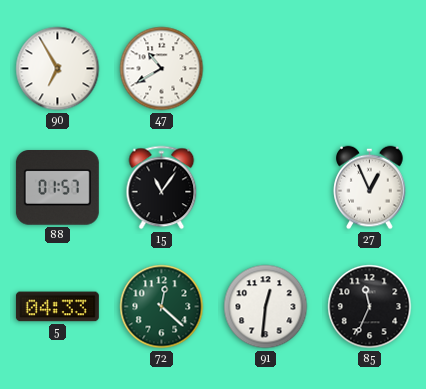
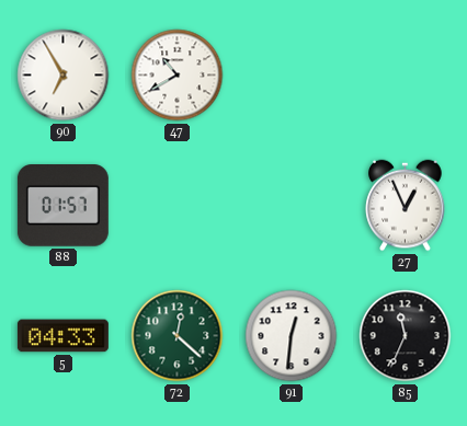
15: 11:06 -> none
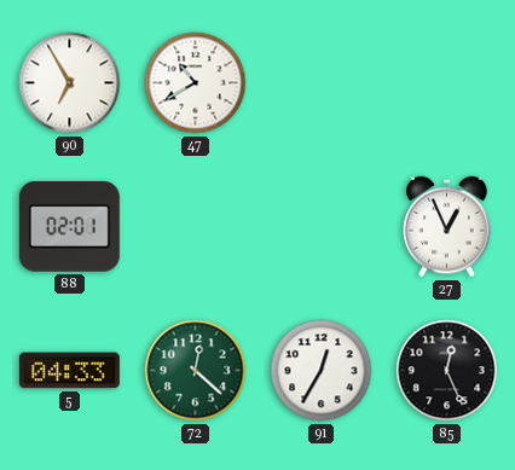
88: 01:57 -> 02:01
91: 12:31 -> 12:35
85: 11:34 -> 12:26
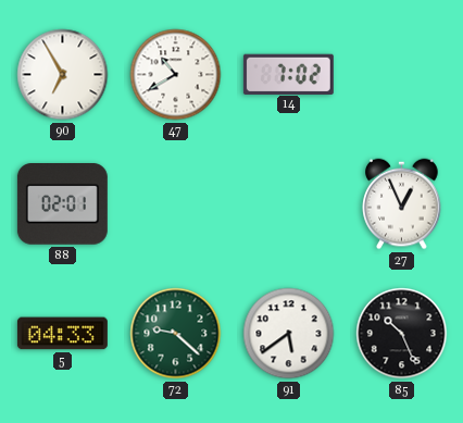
14: none -> 7:02
72: 12:22 -> 9:22
91: 12:35 -> 5:39
85: 12:26 -> 10:26
